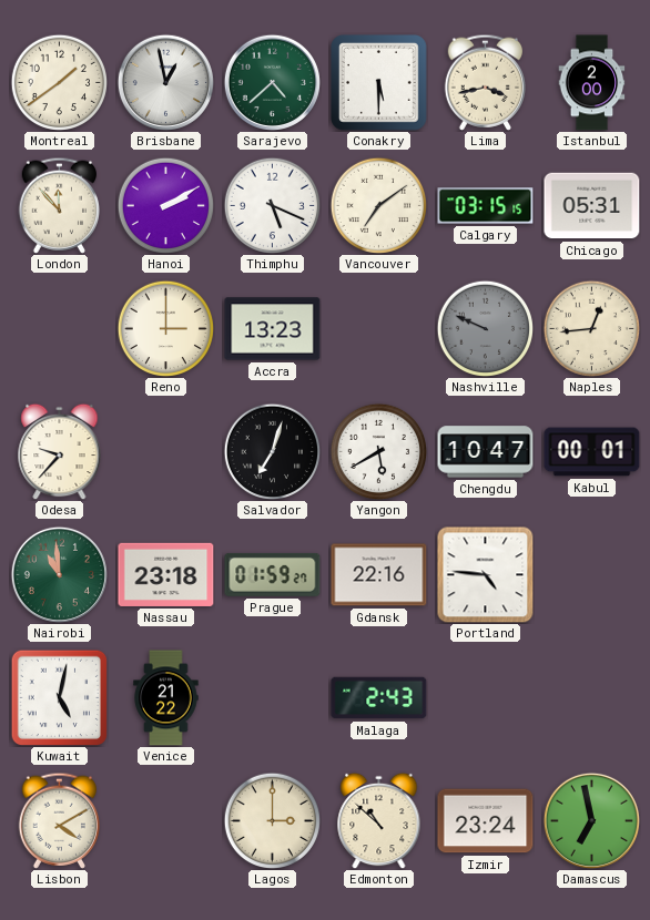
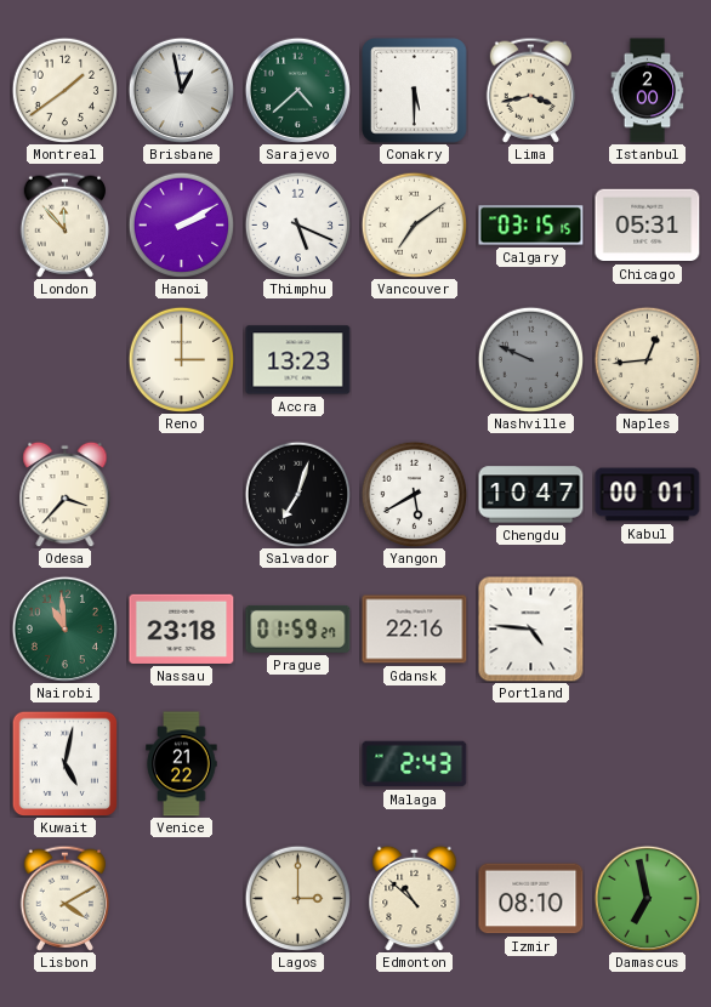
Odesa: 9:37 -> 3:37
Izmir: 23:24 -> 08:10
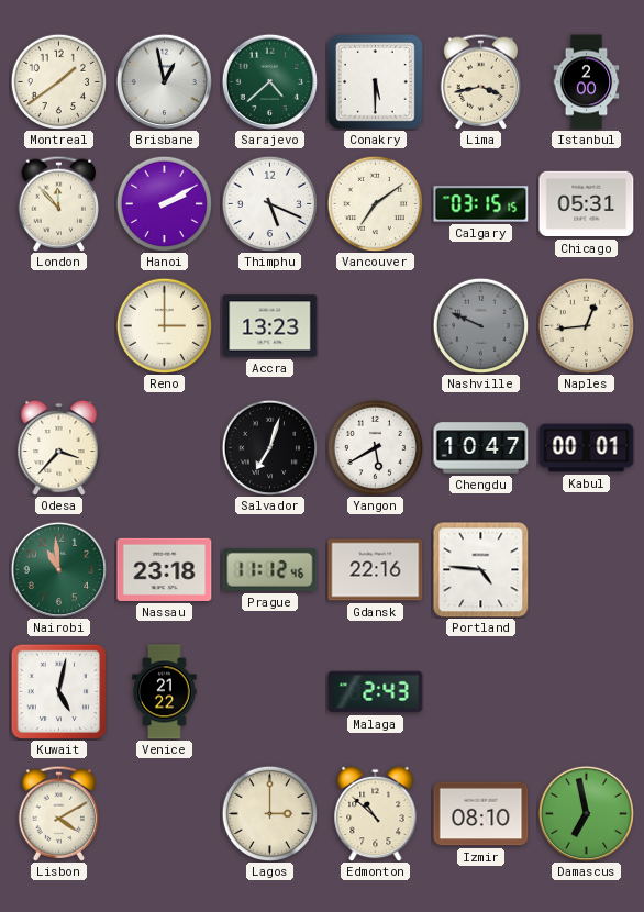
Prague: 01:59 -> 11:12
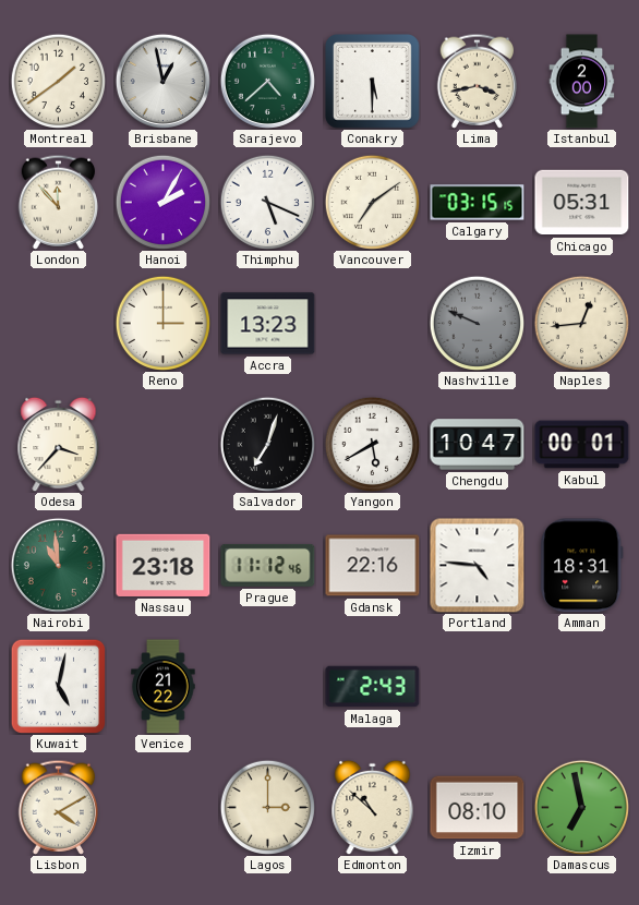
Hanoi: 2:10 -> 2:05
Amman: none -> 18:31
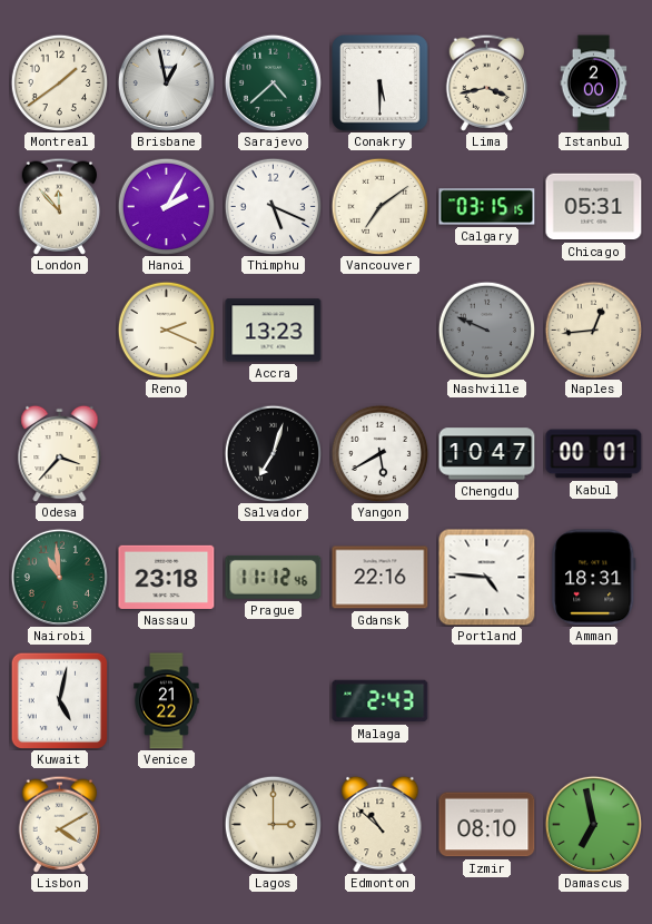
Reno: 3:00 -> 2:19
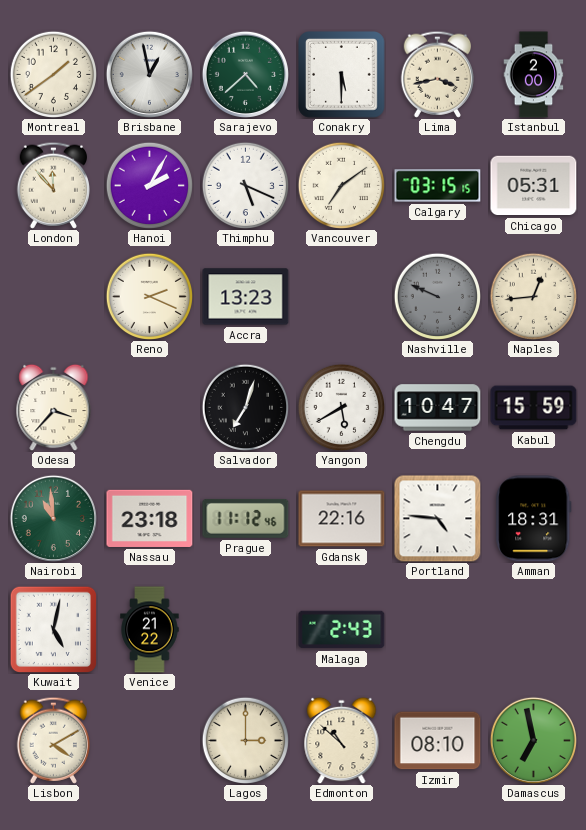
Kabul: 00:01 -> 15:59
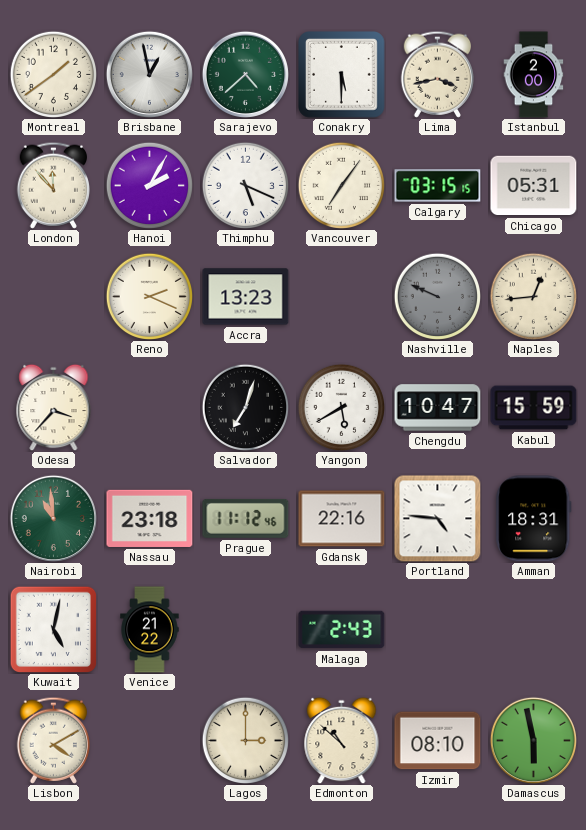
Vancouver: 7:09 -> 7:06
Damascus: 6:58 -> 5:58
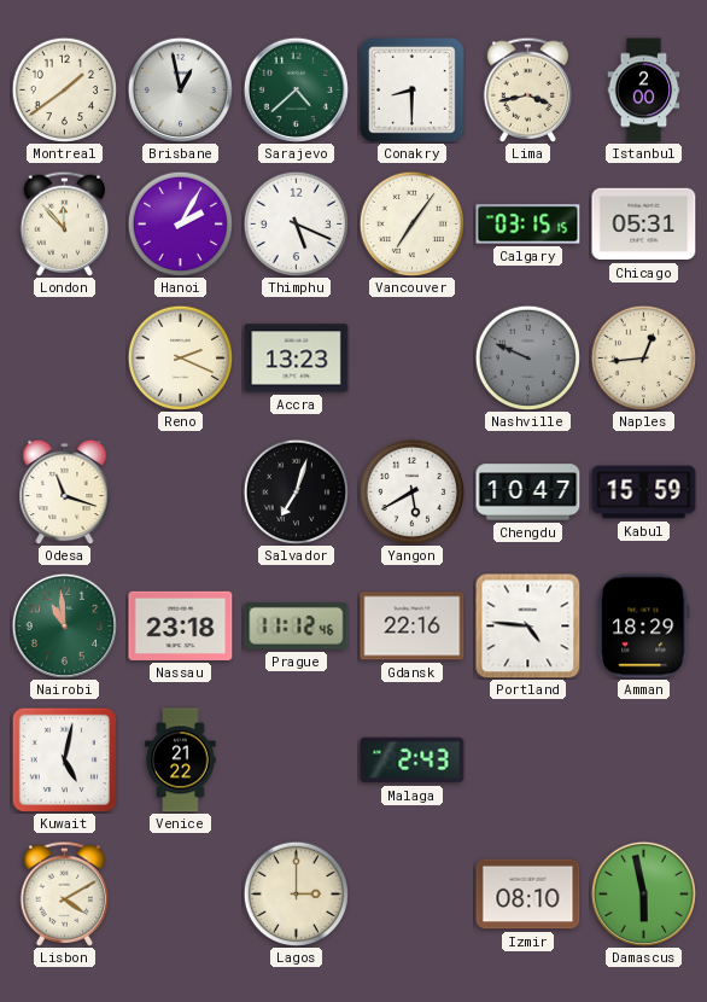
Conakry: 5:30 -> 8:30
Odesa: 3:37 -> 11:18
Amman: 18:31 -> 18:29
Edmonton: 10:52 -> none
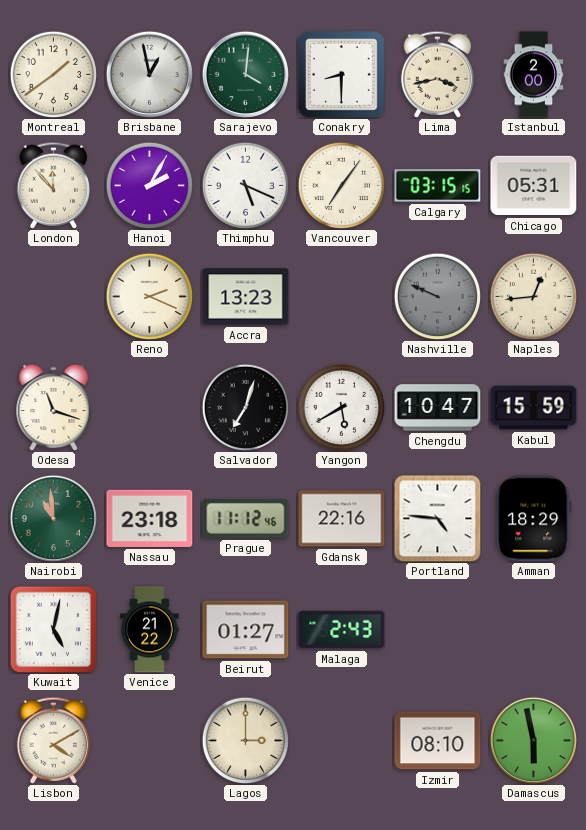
Sarajevo: 4:38 -> 4:01
Beirut: none -> 01:27
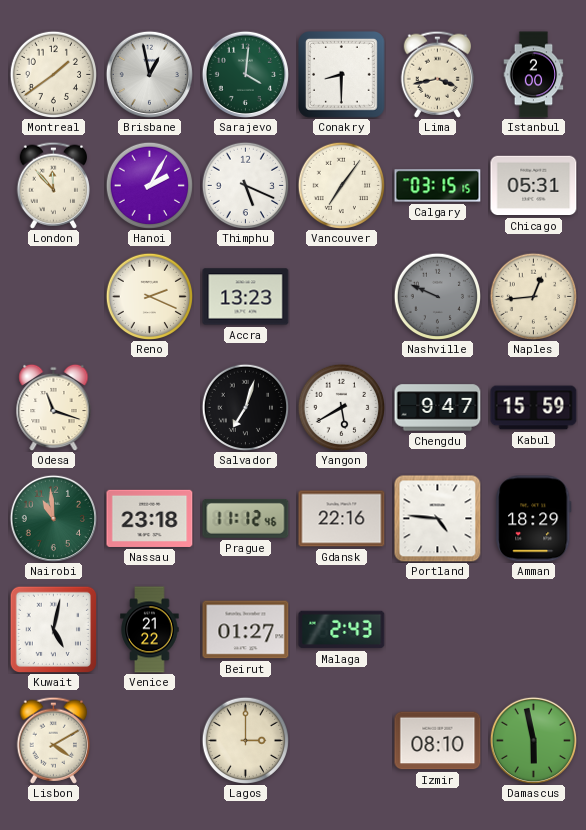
Chengdu: 10:47 -> 9:47
